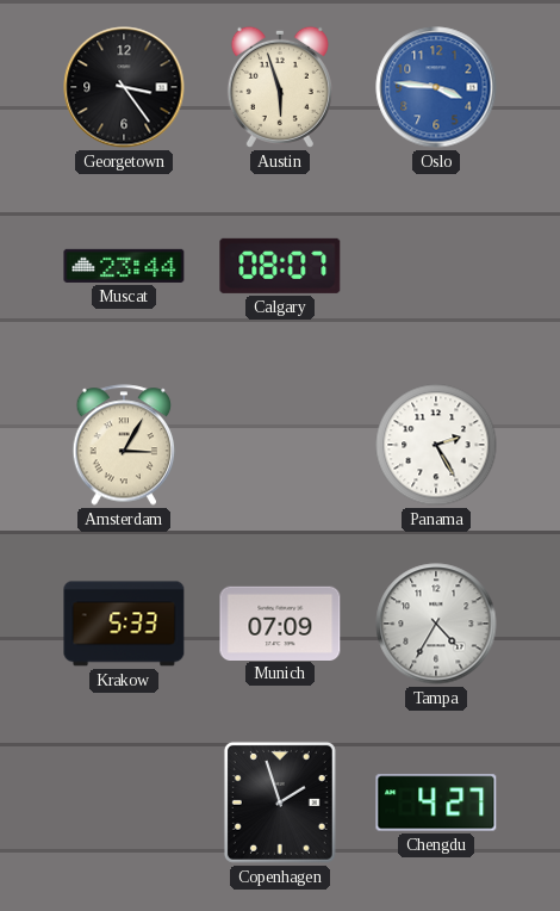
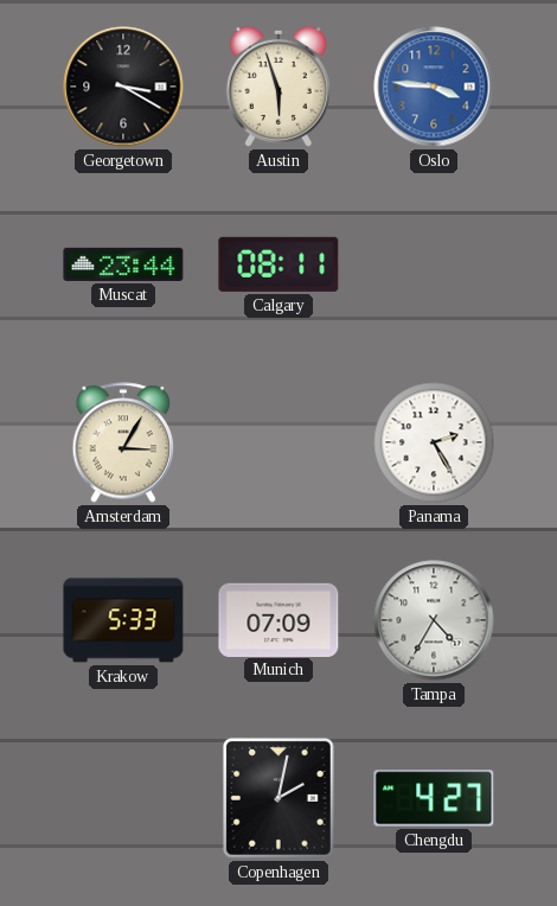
Georgetown: 3:24 -> 3:20
Calgary: 08:07 -> 08:11
Copenhagen: 1:57 -> 2:02
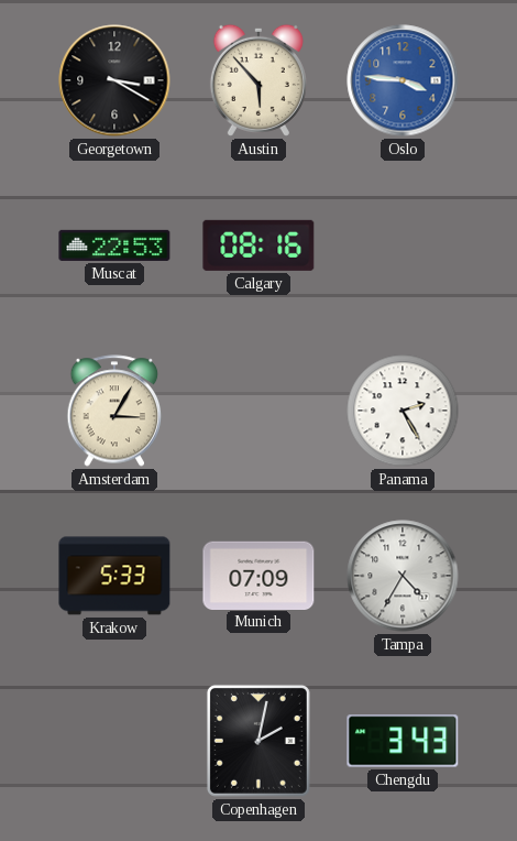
Austin: 5:57 -> 5:53
Muscat: 23:44 -> 22:53
Calgary: 08:11 -> 08:16
Chengdu: 4:27 -> 3:43
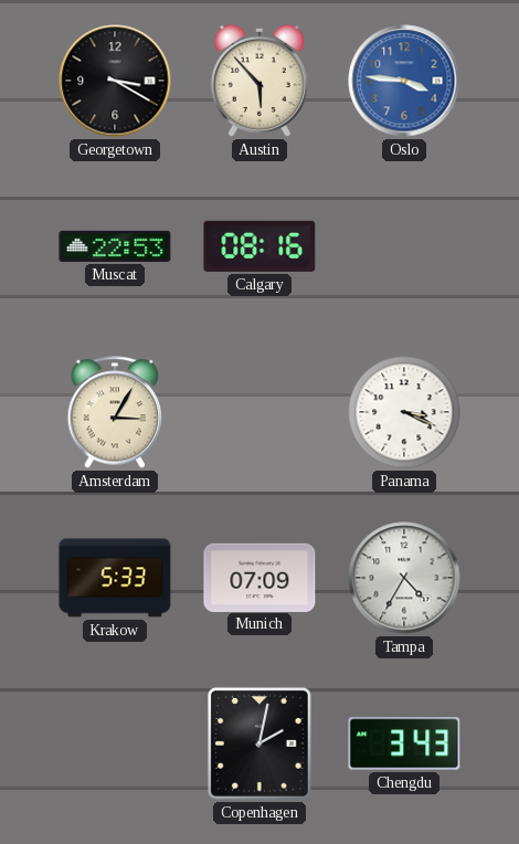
Panama: 2:25 -> 3:19
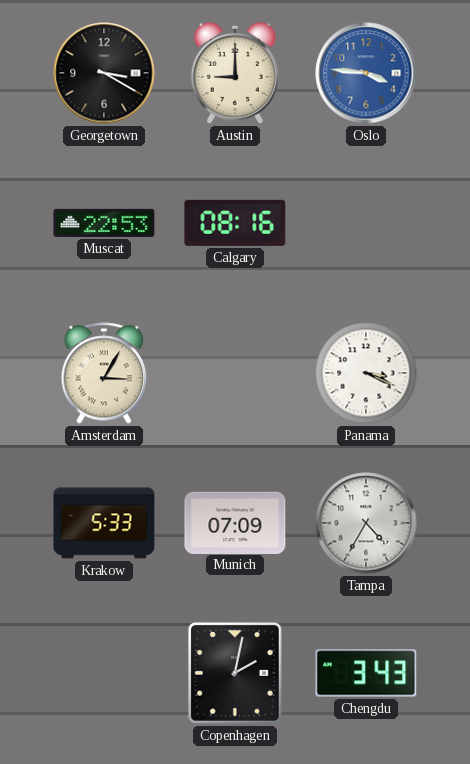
Austin: 5:53 -> 9:00
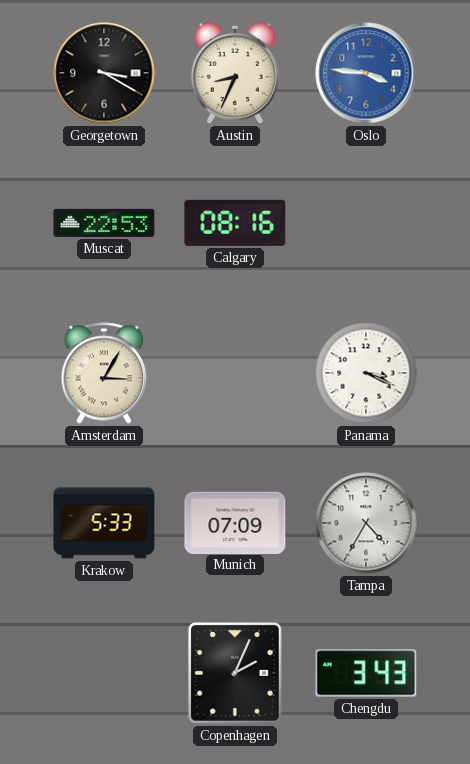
Austin: 9:00 -> 8:34
Copenhagen: 2:02 -> 2:04
